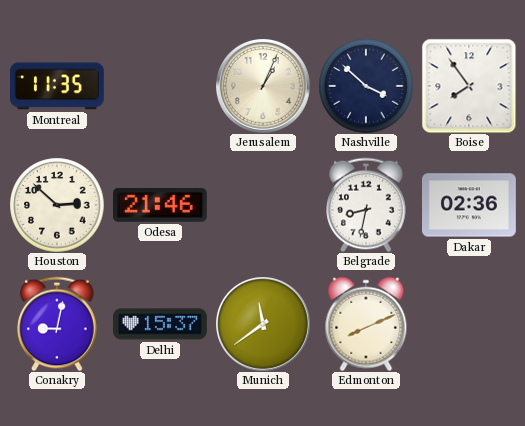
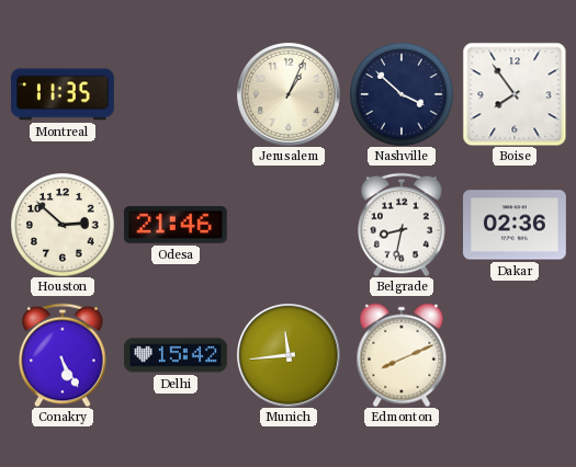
Conakry: 9:02 -> 5:25
Delhi: 15:37 -> 15:42
Munich: 11:39 -> 11:44
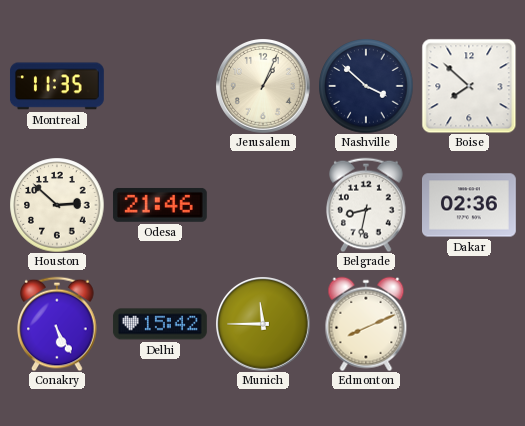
Boise: 7:54 -> 7:52
Munich: 11:44 -> 11:45
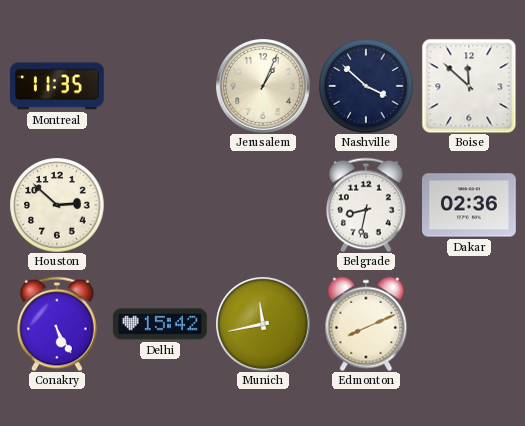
Boise: 7:52 -> 11:52
Odesa: 21:46 -> none
Munich: 11:45 -> 11:43
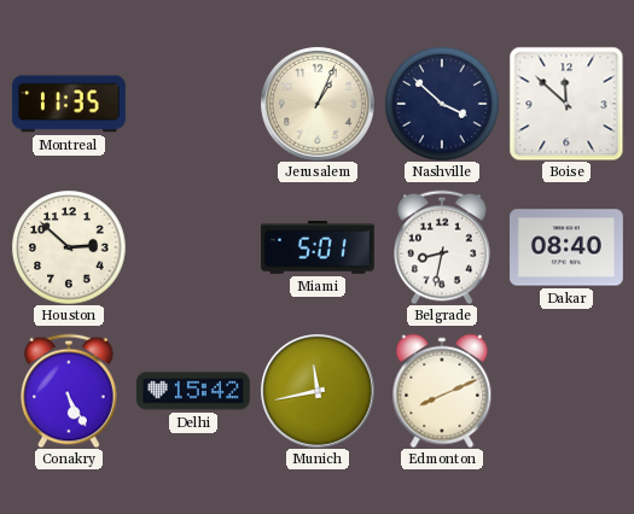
Miami: none -> 5:01
Dakar: 02:36 -> 08:40
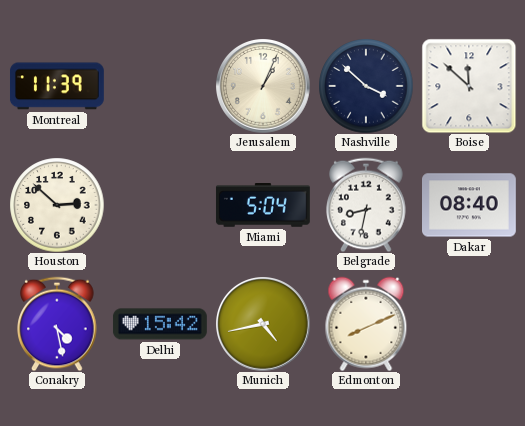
Montreal: 11:35 -> 11:39
Miami: 5:01 -> 5:04
Conakry: 5:25 -> 4:28
Munich: 11:43 -> 4:43
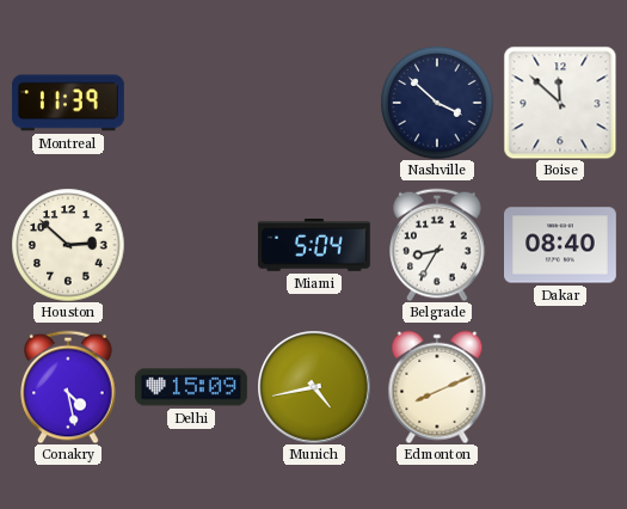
Jerusalem: 1:04 -> none
Belgrade: 8:32 -> 8:35
Delhi: 15:42 -> 15:09
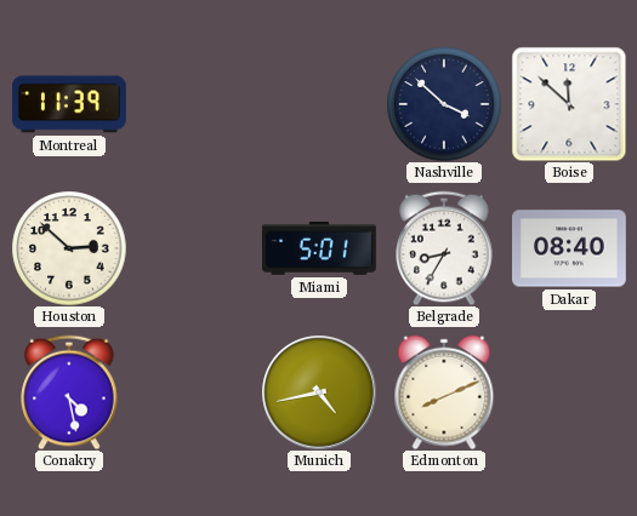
Miami: 5:04 -> 5:01
Delhi: 15:09 -> none
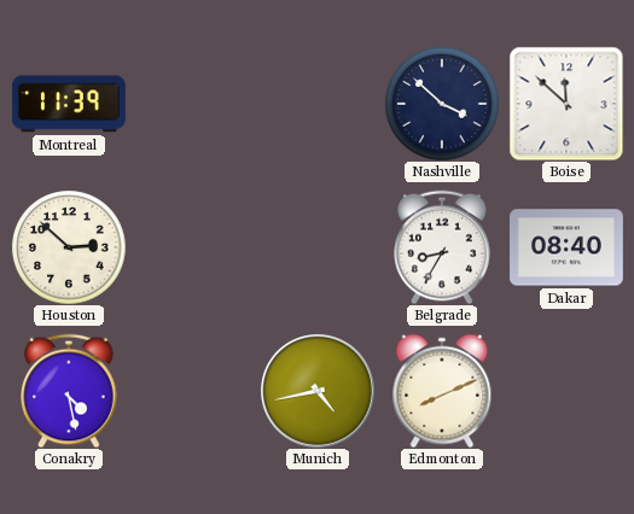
Miami: 5:01 -> none
